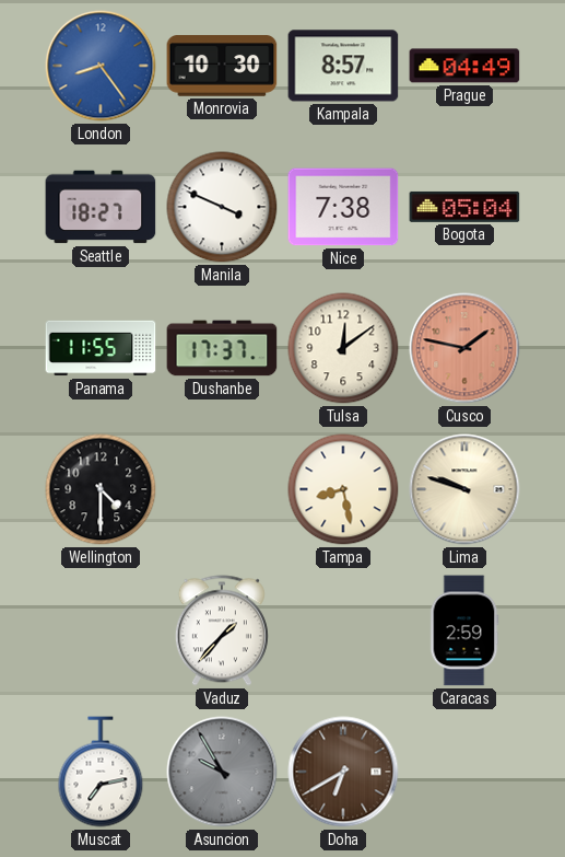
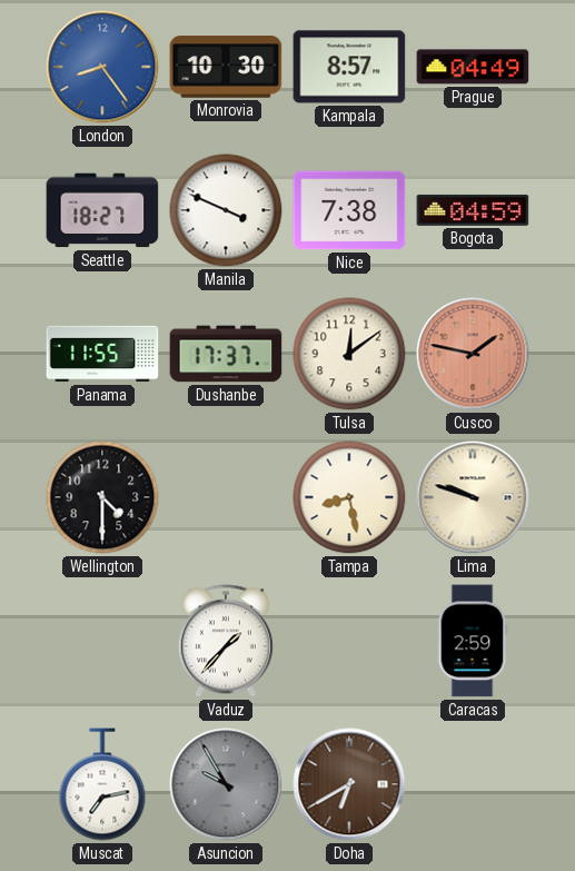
Bogota: 05:04 -> 04:59
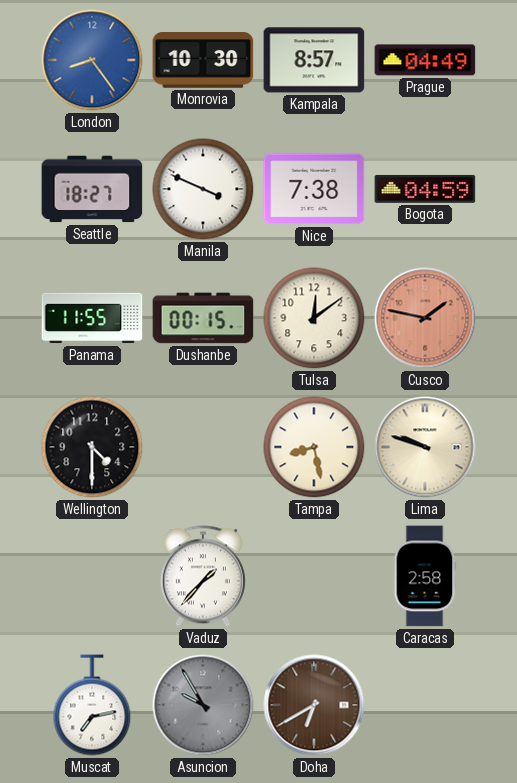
Dushanbe: 17:37 -> 00:15
Caracas: 2:59 -> 2:58
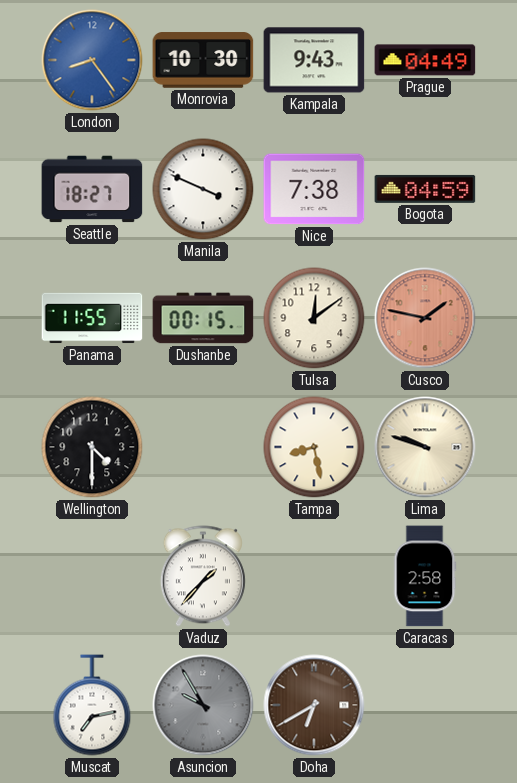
Kampala: 8:57 -> 9:43
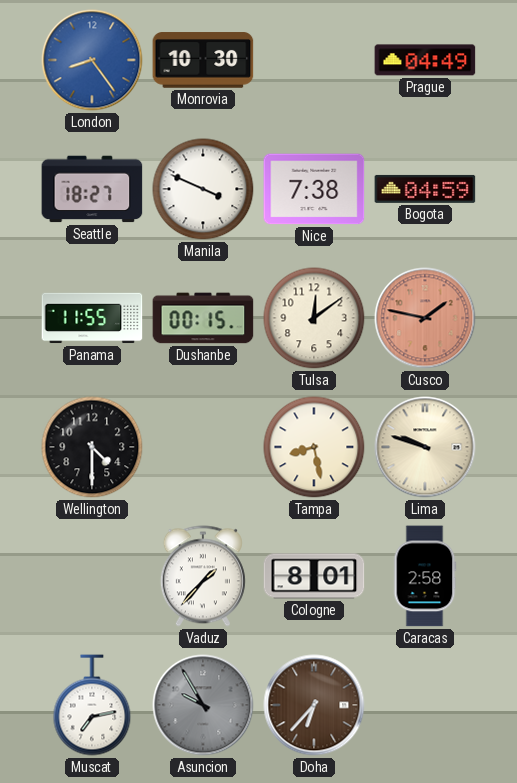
Kampala: 9:43 -> none
Cologne: none -> 8:01
Doha: 6:40 -> 6:37
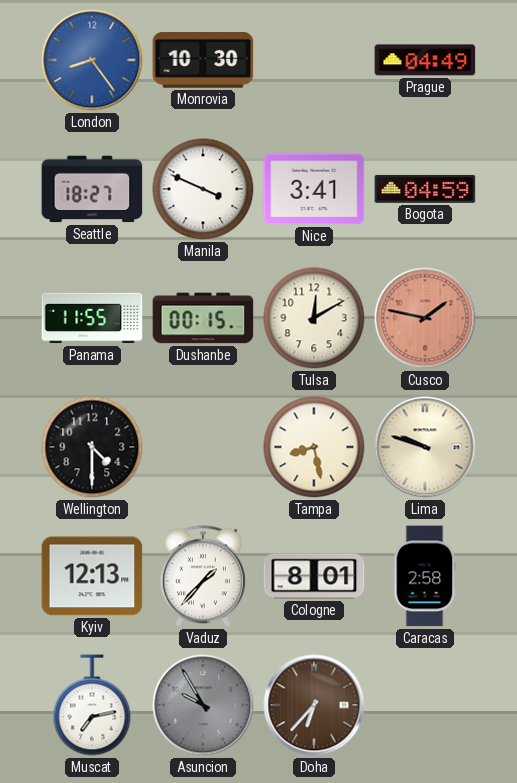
Nice: 7:38 -> 3:41
Tulsa: 12:09 -> 12:10
Kyiv: none -> 12:13
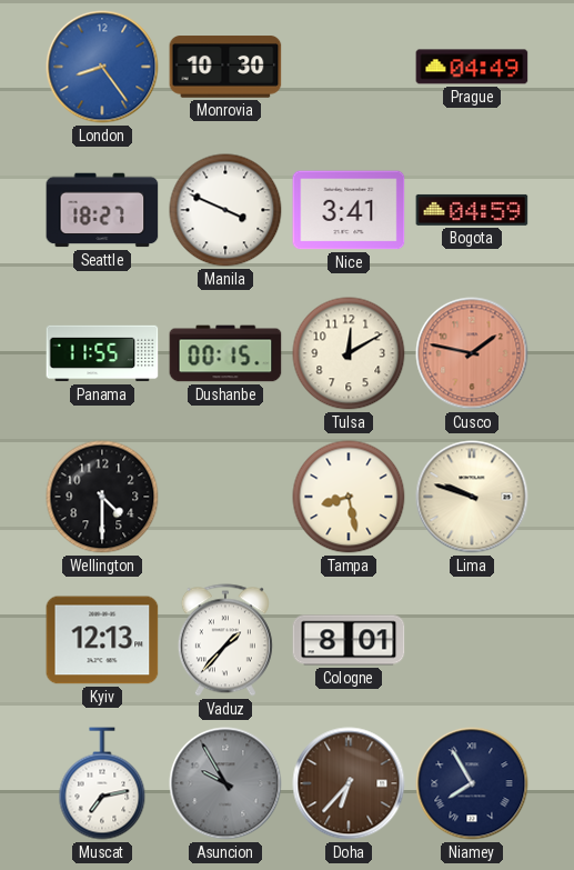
Caracas: 2:58 -> none
Niamey: none -> 7:55
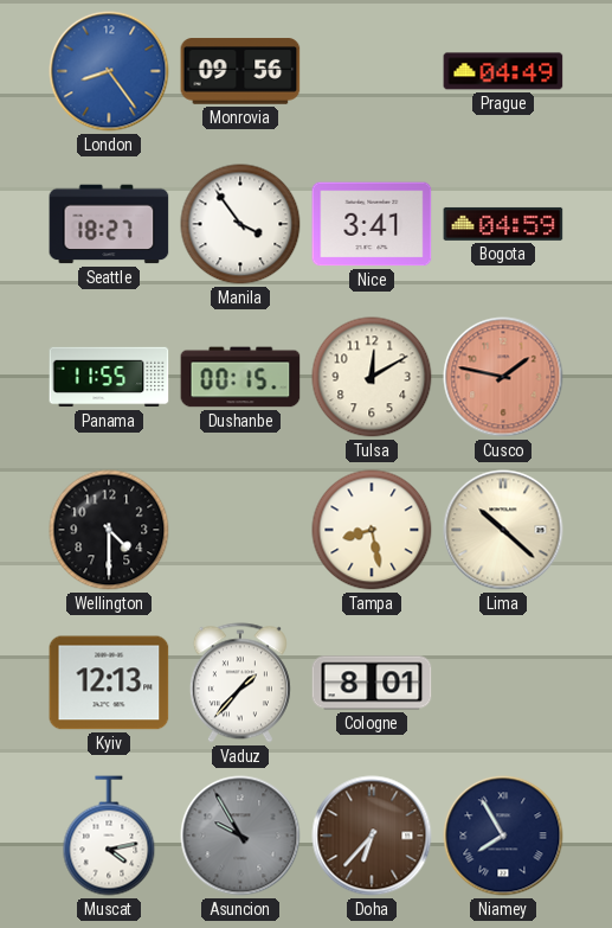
Monrovia: 10:30 -> 09:56
Manila: 3:49 -> 3:54
Lima: 9:48 -> 10:22
Muscat: 7:13 -> 4:13
